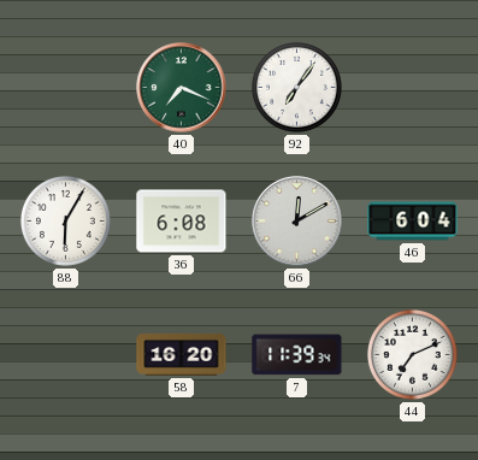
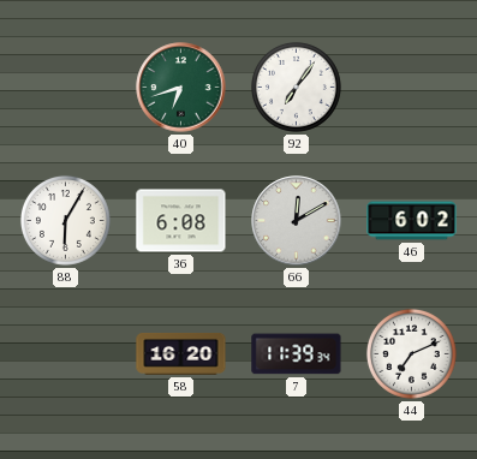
40: 7:19 -> 6:42
46: 6:04 -> 6:02
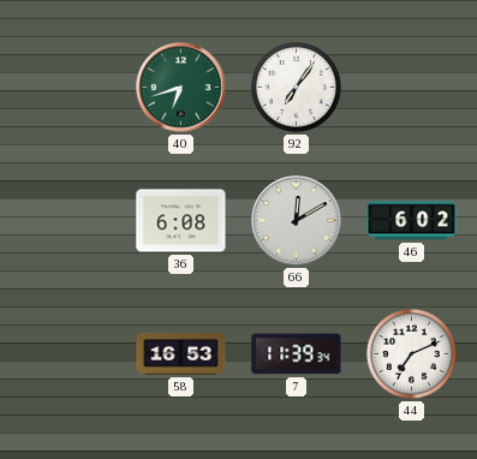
88: 6:05 -> none
58: 16:20 -> 16:53
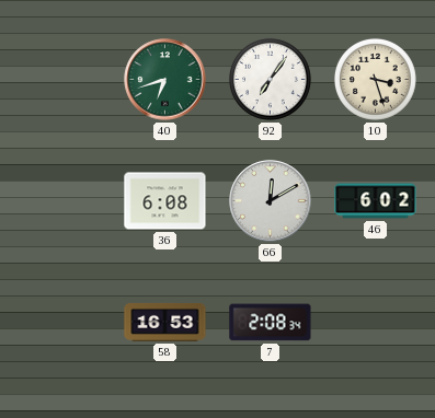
10: none -> 3:27
7: 11:39 -> 2:08
44: 7:11 -> none
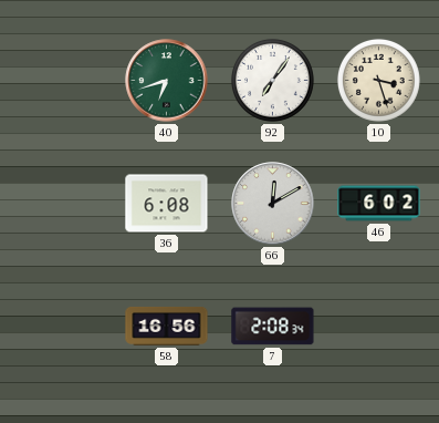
58: 16:53 -> 16:56
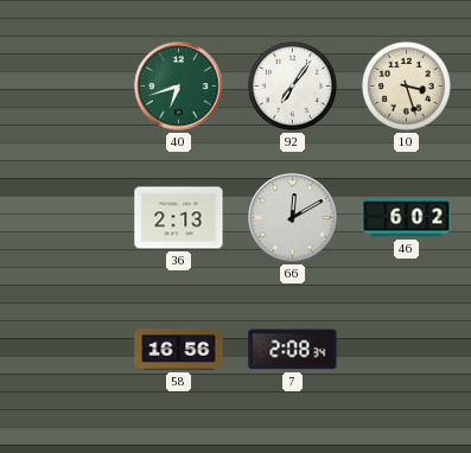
36: 6:08 -> 2:13
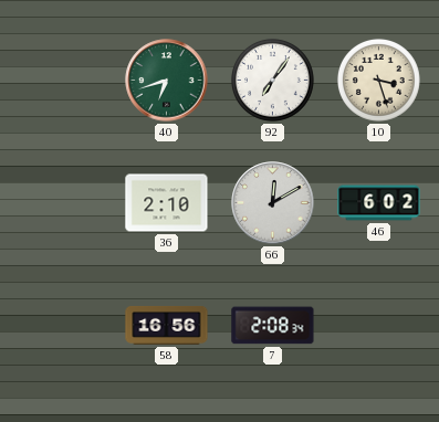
36: 2:13 -> 2:10
